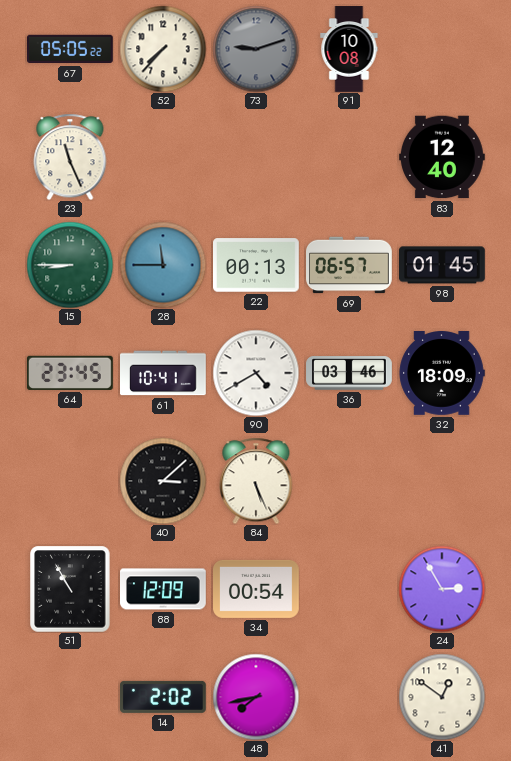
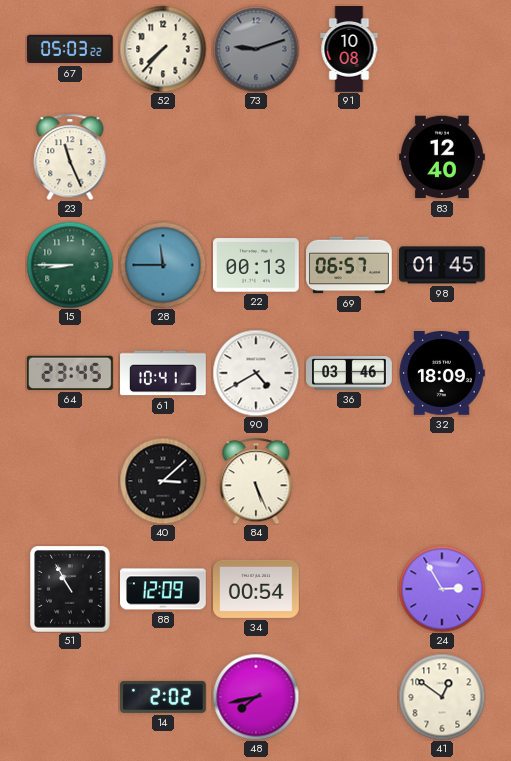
67: 05:05 -> 05:03
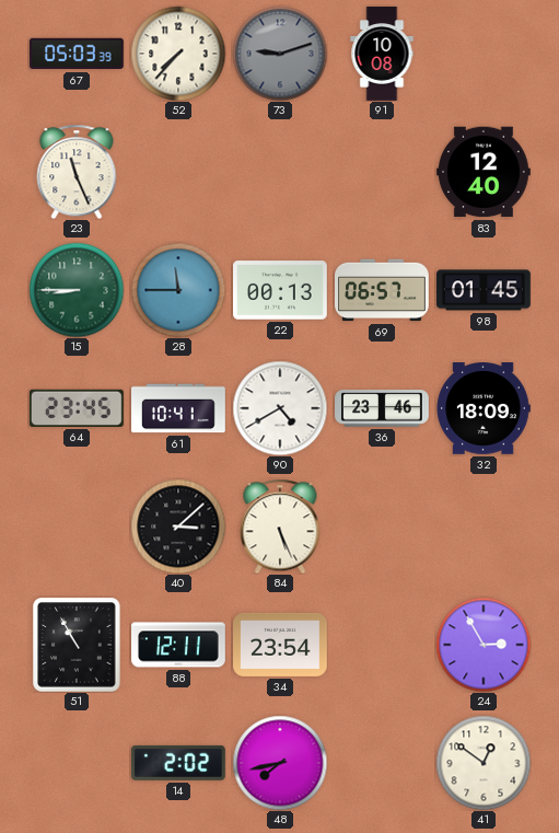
67: 05:03:22 -> 05:03:39
36: 03:46 -> 23:46
88: 12:09 -> 12:11
34: 00:54 -> 23:54
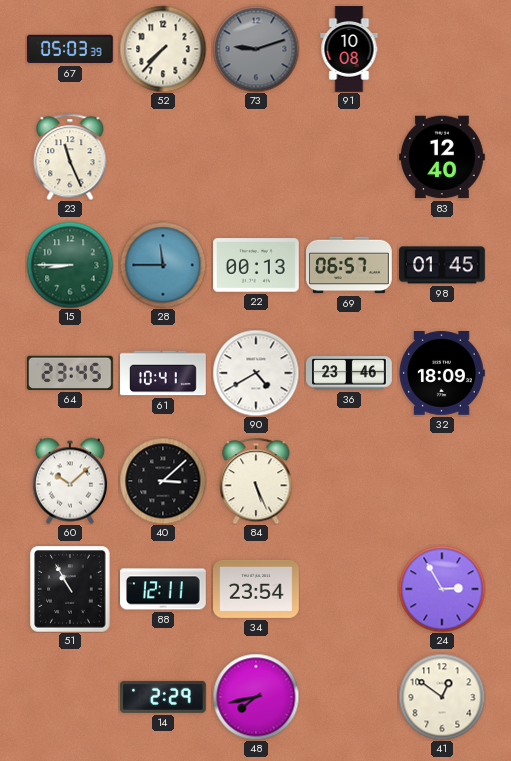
60: none -> 10:08
14: 2:02 -> 2:29
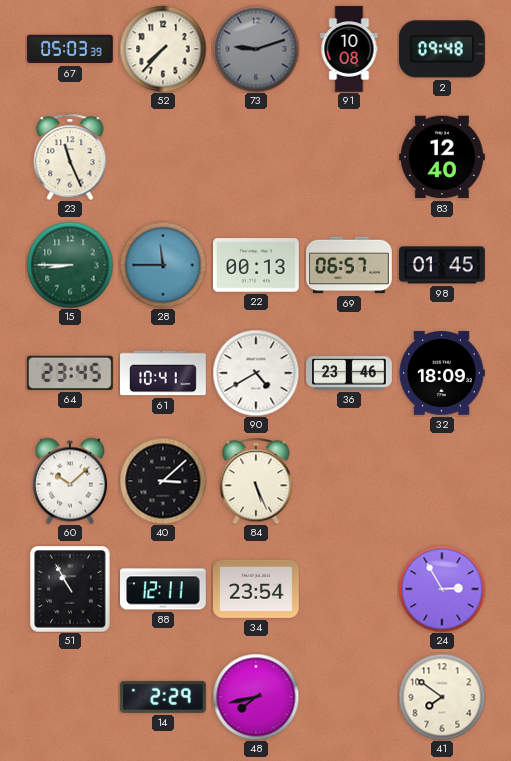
2: none -> 09:48
41: 12:51 -> 7:51
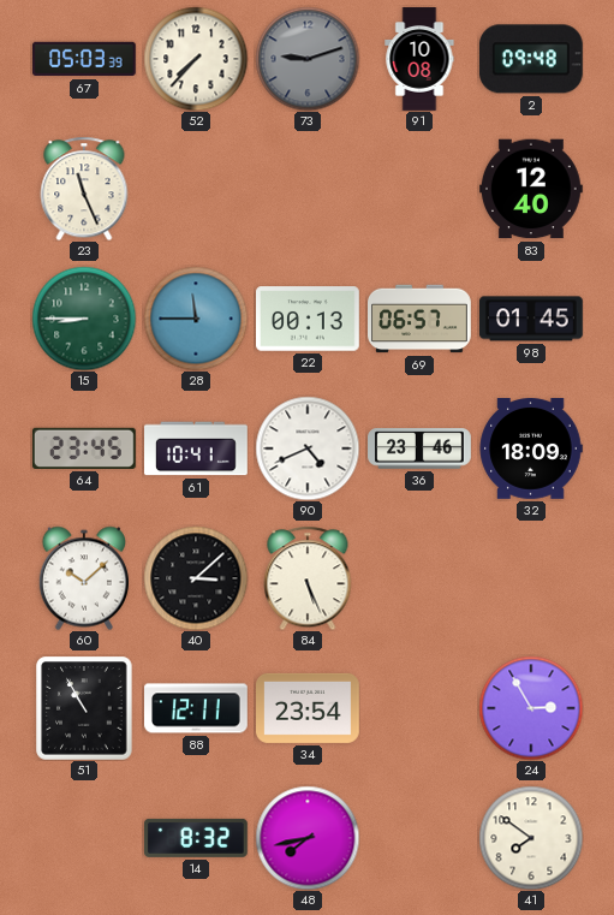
90: 4:40 -> 4:41
14: 2:29 -> 8:32
